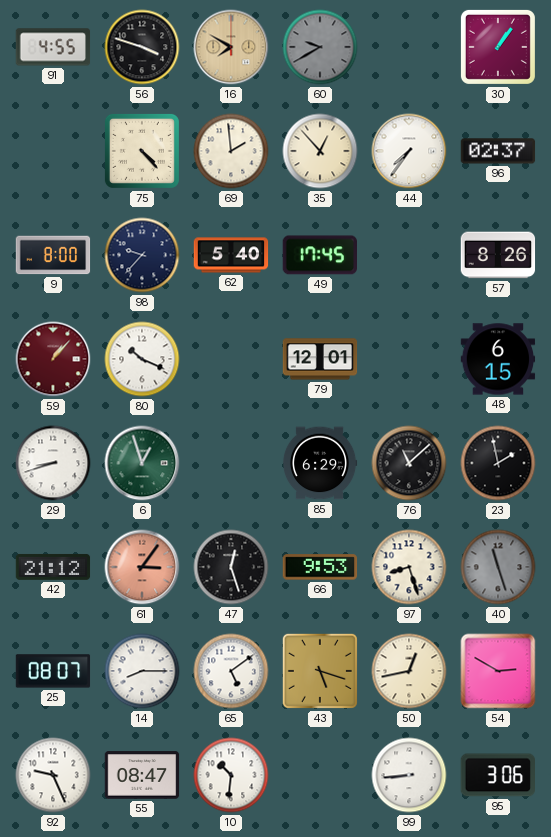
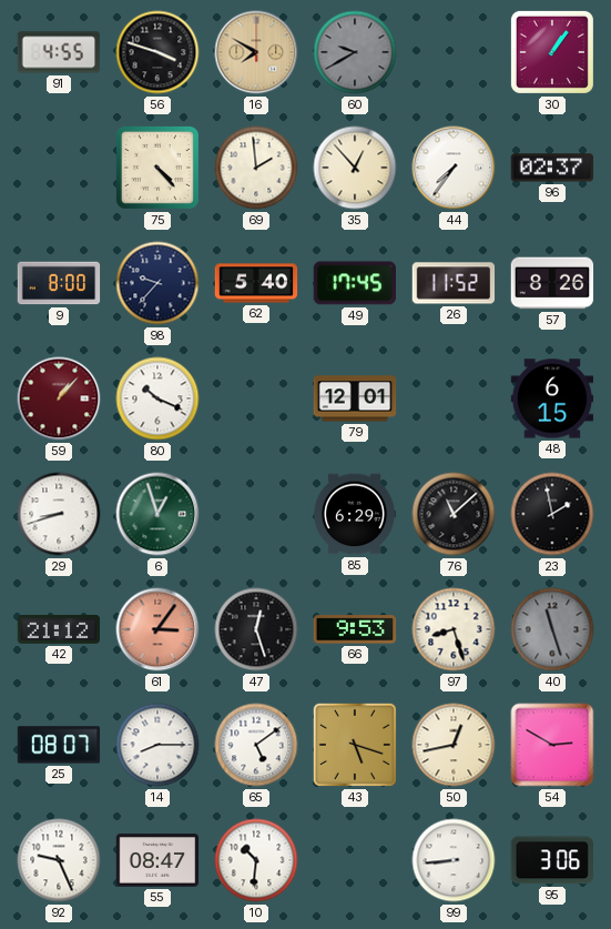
26: none -> 11:52
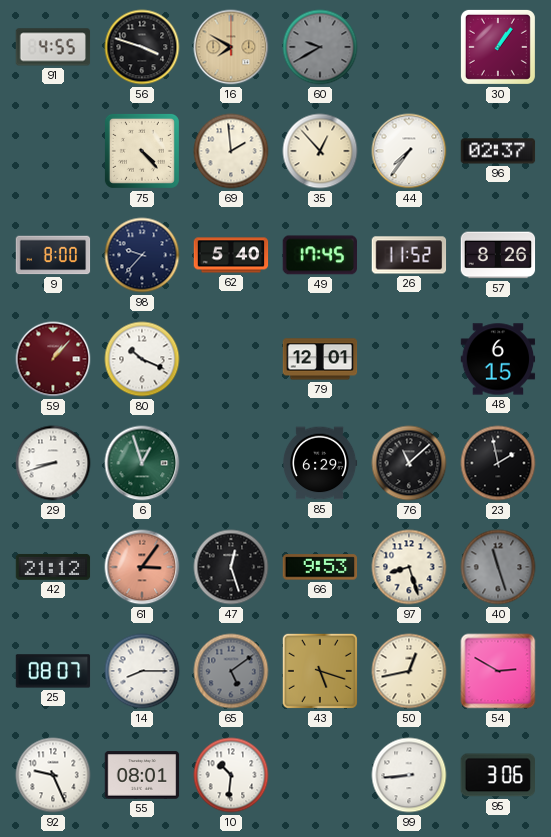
65 dial: white -> grey
55: 08:47 -> 08:01
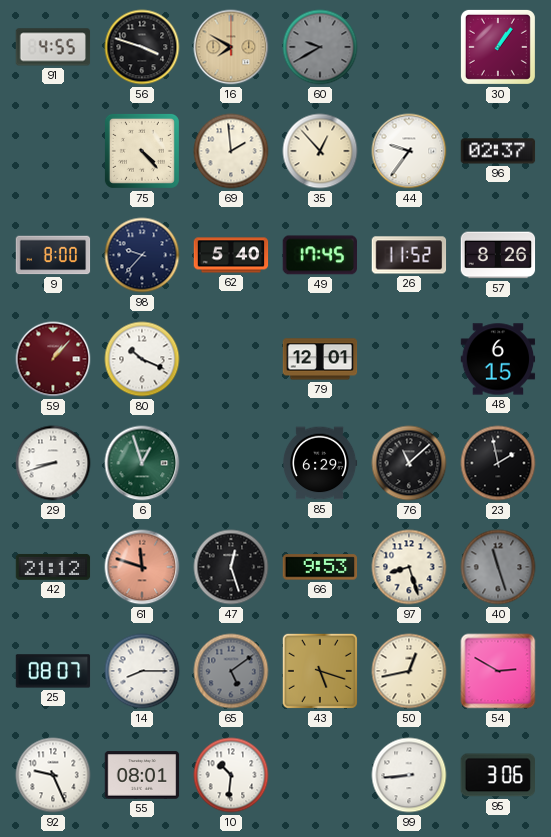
44: 7:36 -> 9:36
61: 3:06 -> 11:48
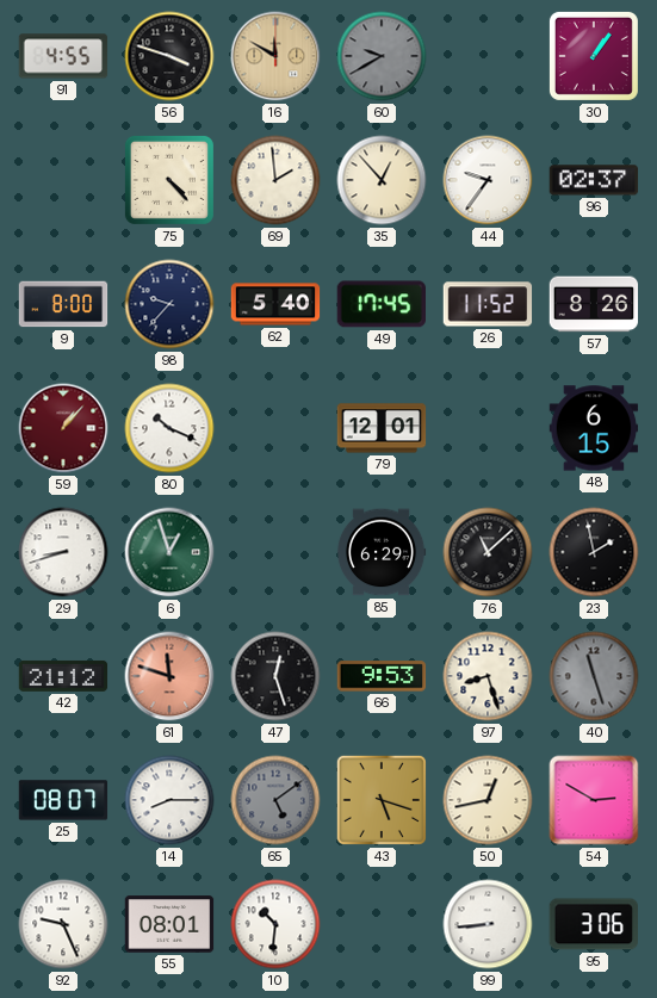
16: 7:50 -> 11:50
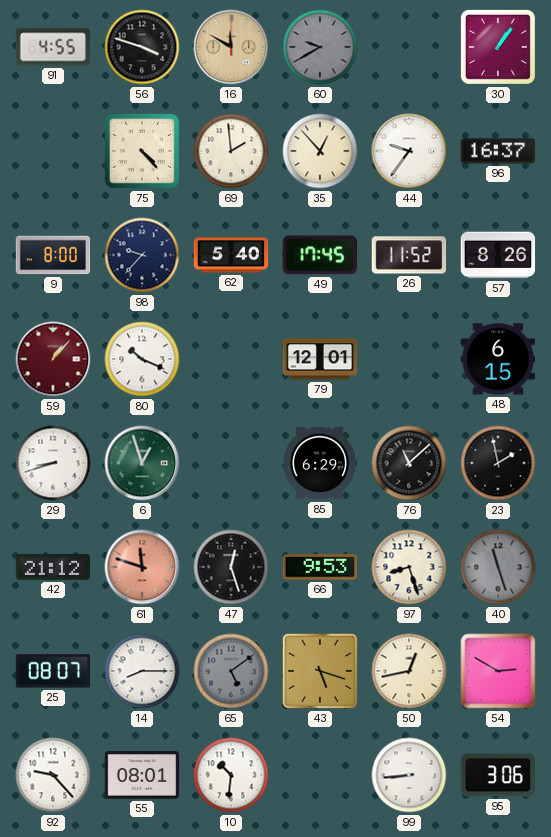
96: 02:37 -> 16:37
92: 9:26 -> 9:23
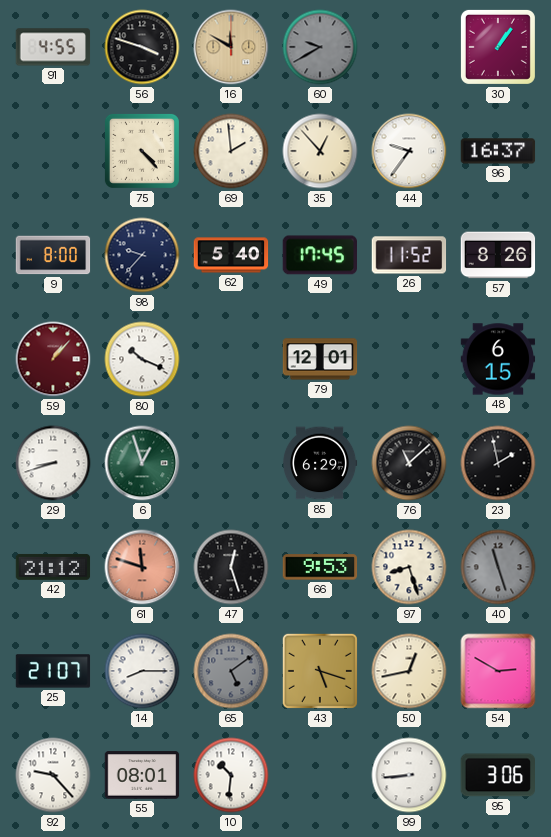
25: 08:07 -> 21:07
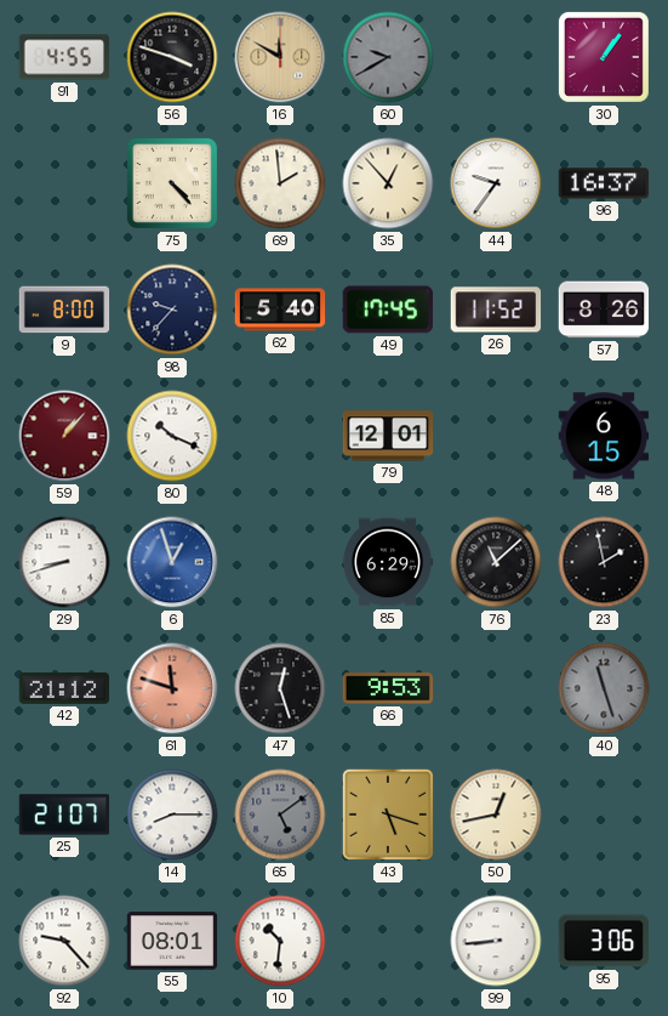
6 dial: green -> blue
97: 8:27 -> none
54: 2:50 -> none
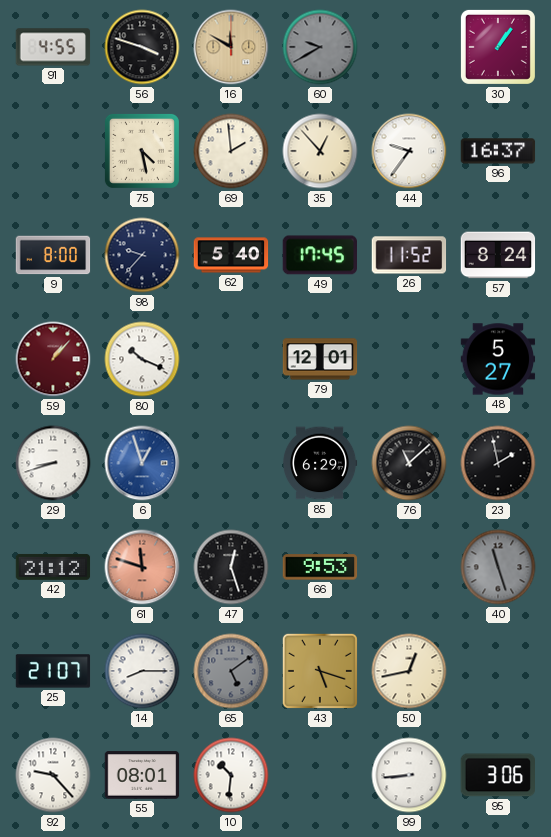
75: 4:23 -> 4:28
57: 8:26 -> 8:24
48: 6:15 -> 5:27
